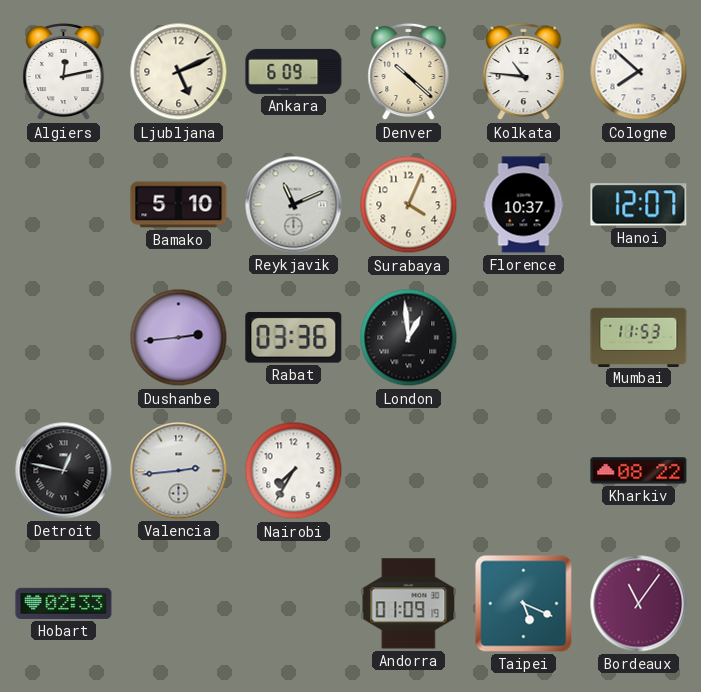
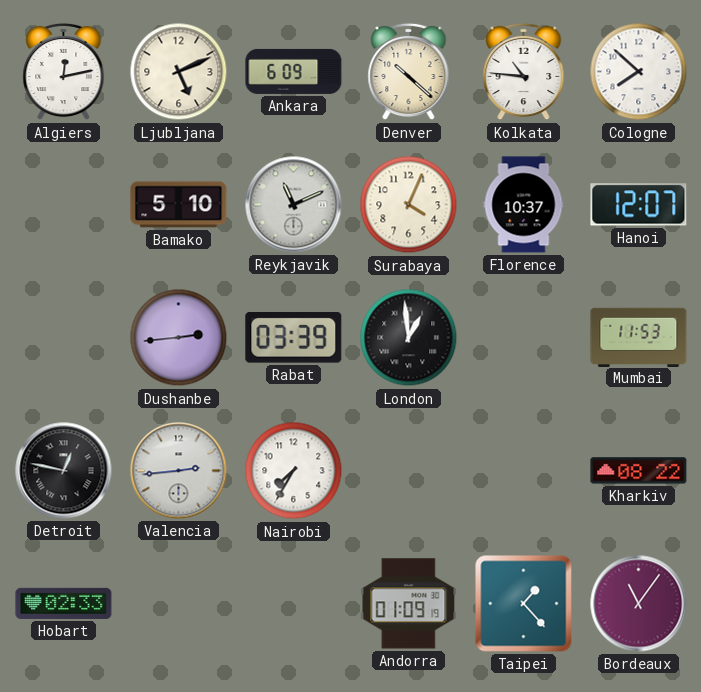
Rabat: 03:36 -> 03:39
Taipei: 5:19 -> 1:23
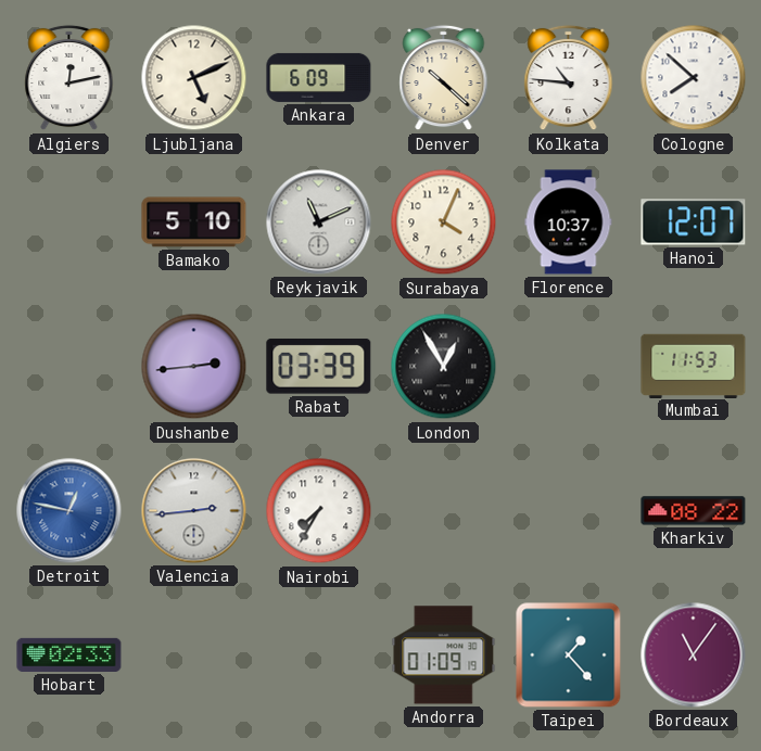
London: 12:59 -> 12:55
Detroit dial: black -> blue
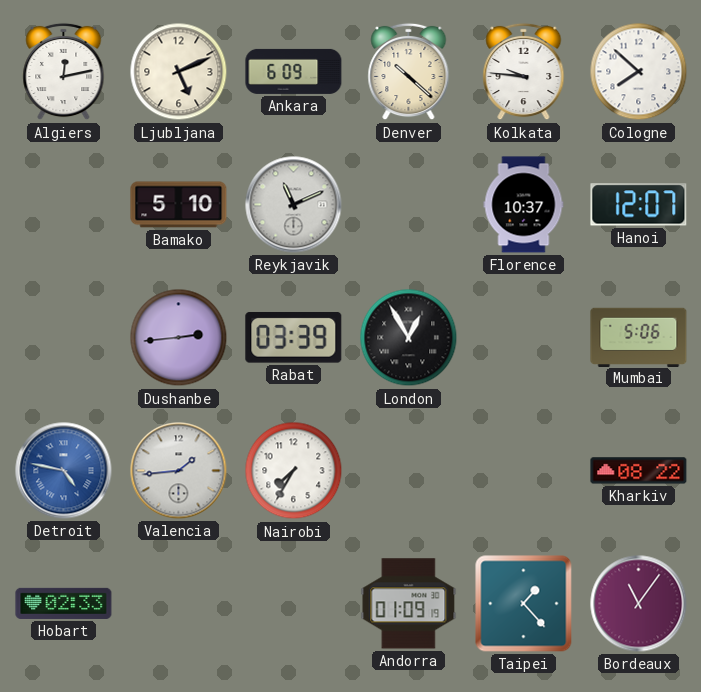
Kolkata: 10:46 -> 9:46
Surabaya: 4:04 -> none
Mumbai: 11:53 -> 5:06
Detroit: 12:47 -> 4:47
Valencia: 2:44 -> 1:44
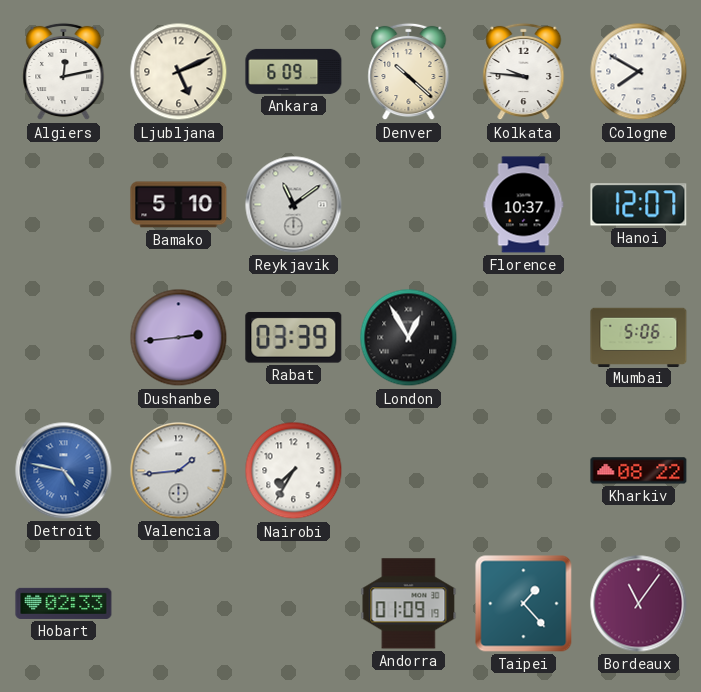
Cologne: 7:52 -> 7:50
Reykjavik: 11:11 -> 11:09
